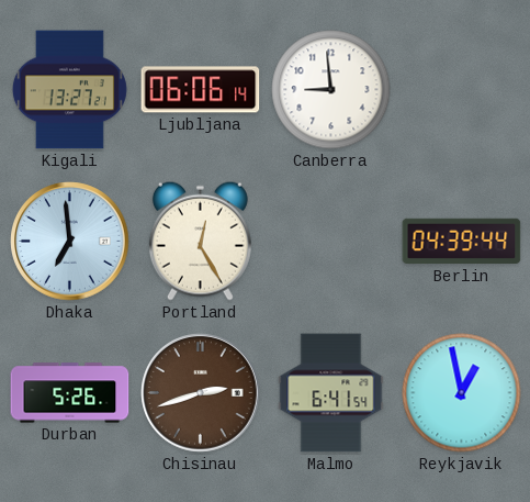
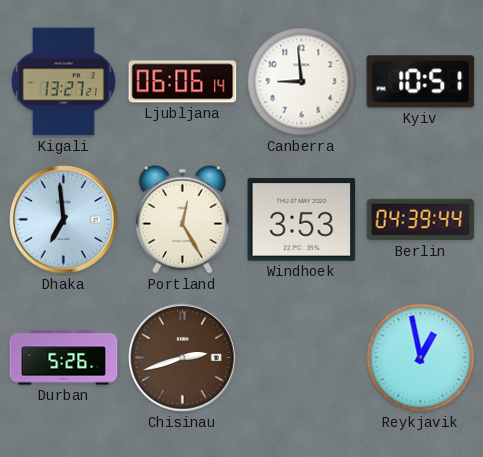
Kyiv: none -> 10:51
Windhoek: none -> 3:53
Malmo: 6:41 -> none
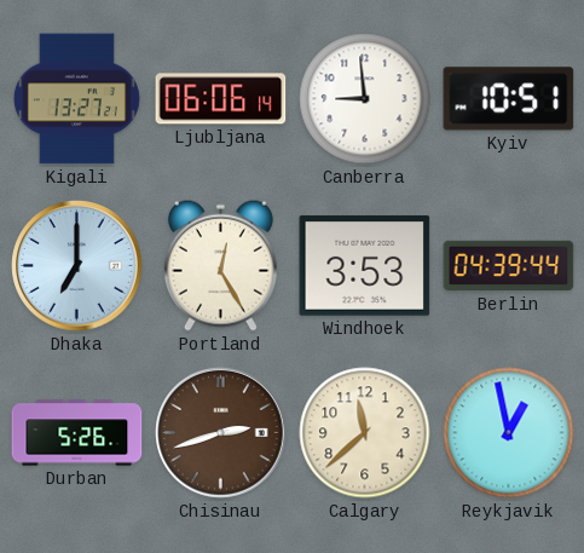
Dhaka: 6:59 -> 7:00
Calgary: none -> 11:38
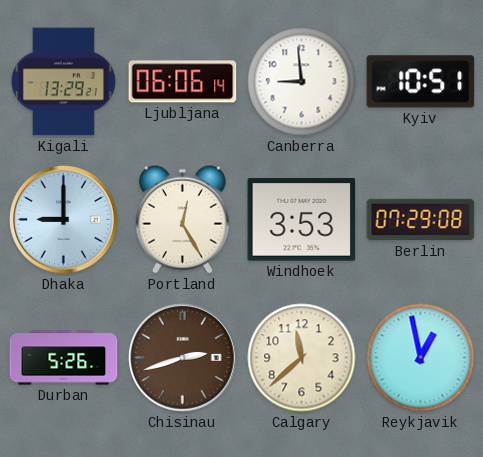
Kigali: 13:27 -> 13:29
Dhaka: 7:00 -> 9:00
Berlin: 04:39 -> 07:29
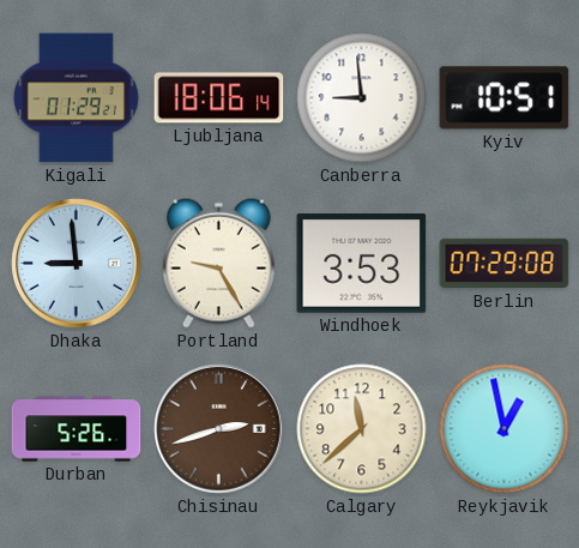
Kigali: 13:29 -> 01:29
Ljubljana: 06:06 -> 18:06
Dhaka: 9:00 -> 8:59
Portland: 12:25 -> 9:25
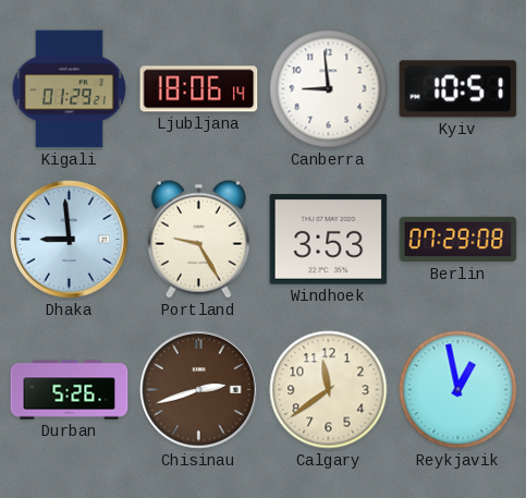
Calgary: 11:38 -> 11:39
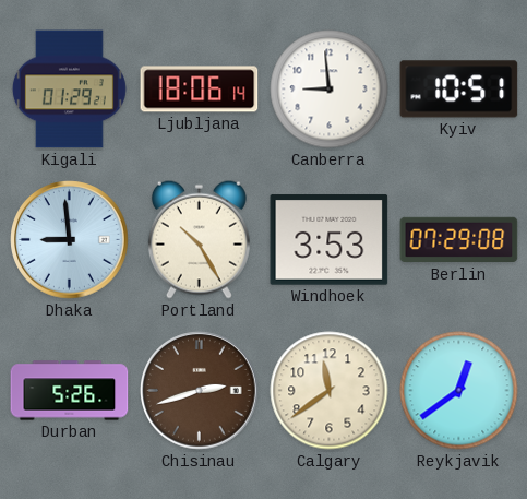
Portland: 9:25 -> 10:25
Reykjavik: 12:58 -> 12:39
